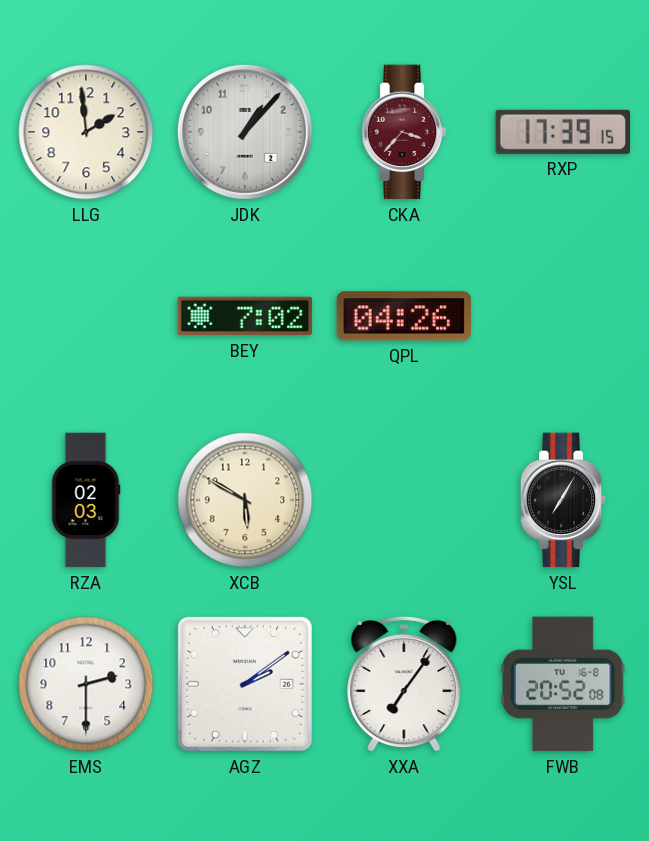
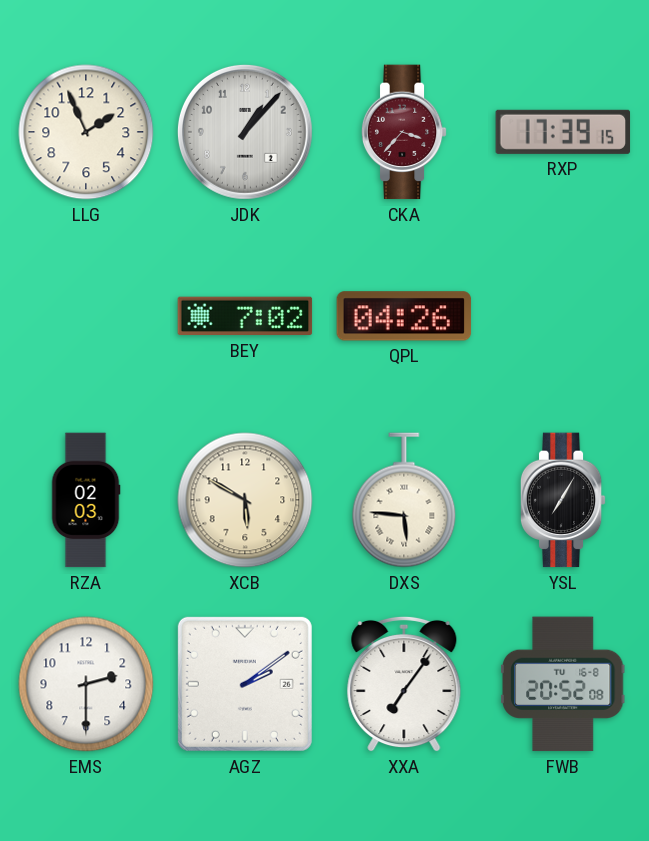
LLG: 1:59 -> 1:56
DXS: none -> 5:46
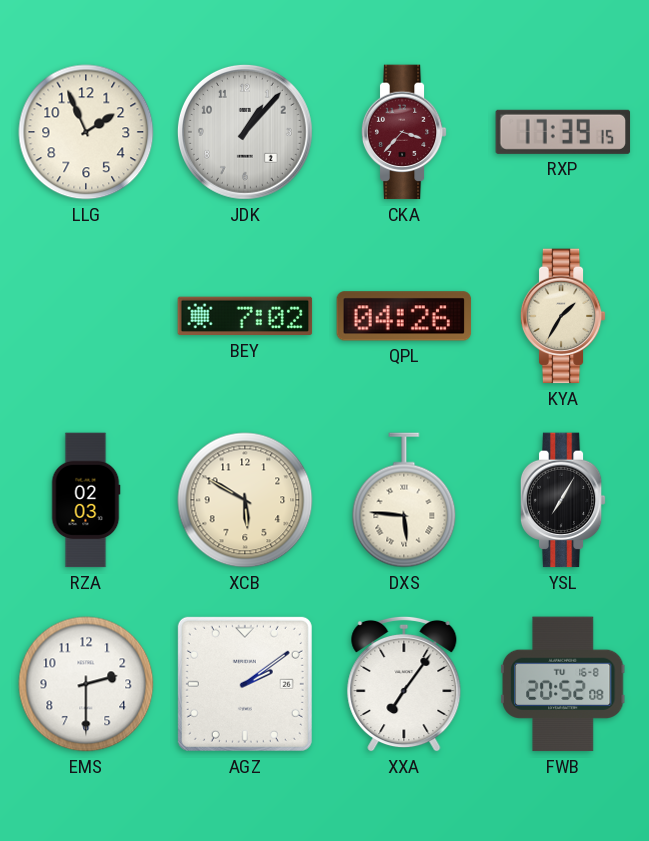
KYA: none -> 1:35
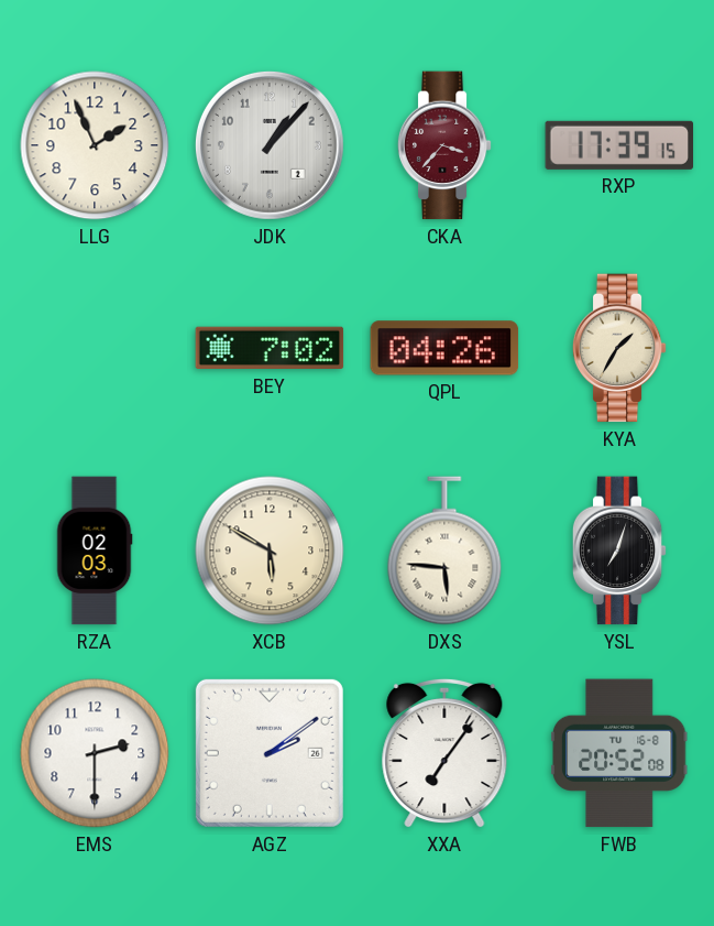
YSL: 7:05 -> 7:03
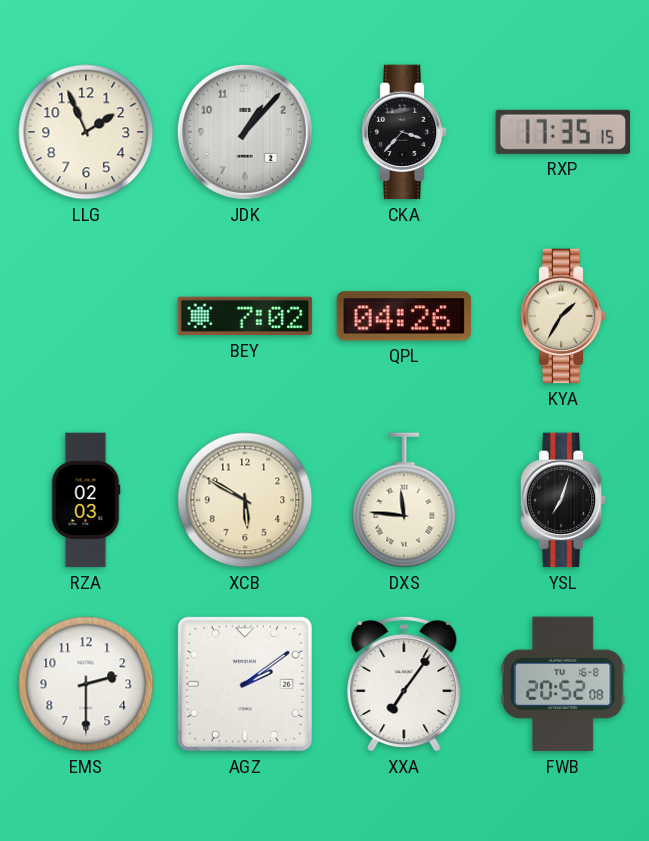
CKA dial: burgundy -> black
RXP: 17:39 -> 17:35
DXS: 5:46 -> 11:46
